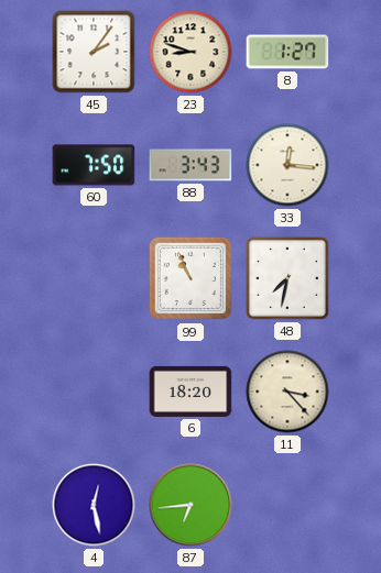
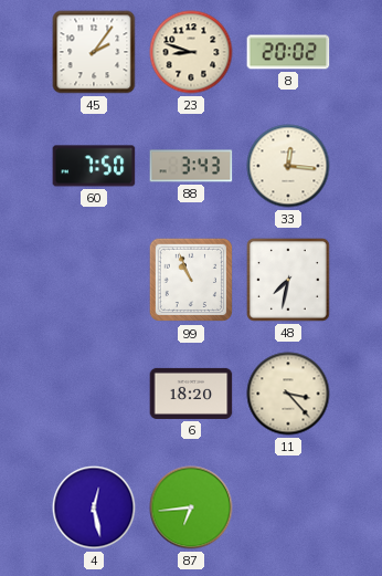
8: 1:27 -> 20:02
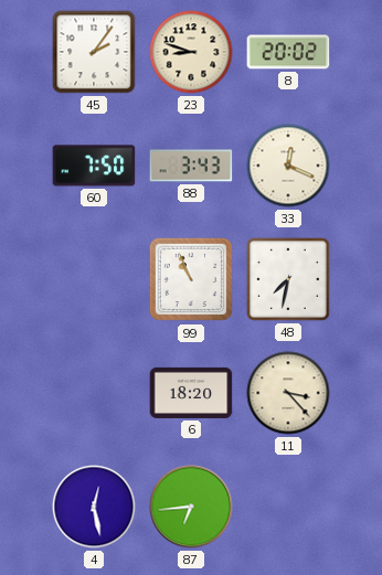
33: 12:16 -> 12:19
